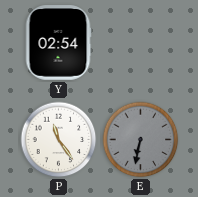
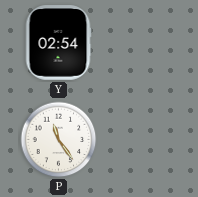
E: 6:32 -> none
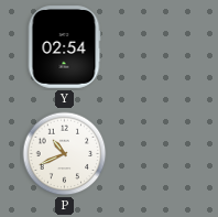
P: 11:24 -> 10:41
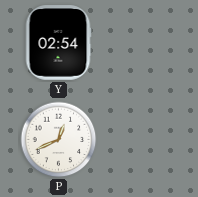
P: 10:41 -> 12:41
